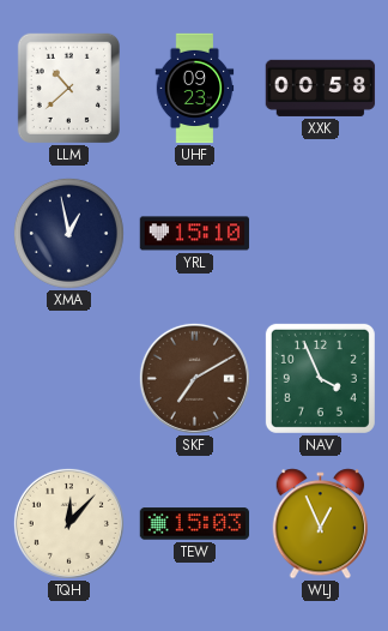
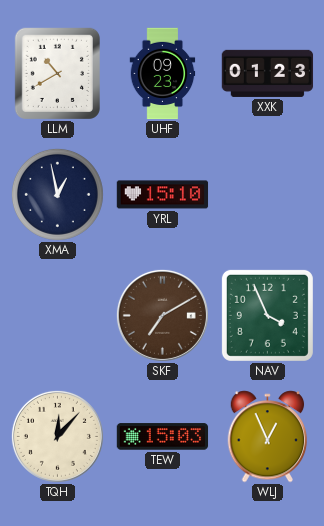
LLM: 10:38 -> 10:40
XXK: 00:58 -> 01:23
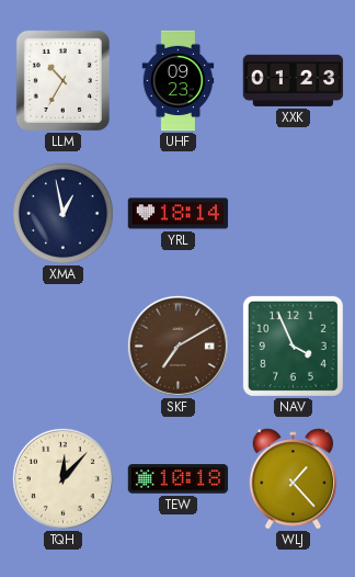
LLM: 10:40 -> 10:35
YRL: 15:10 -> 18:14
TEW: 15:03 -> 10:18
WLJ: 12:56 -> 1:23
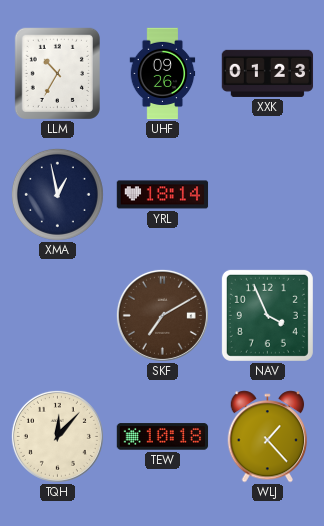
UHF: 09:23 -> 09:26
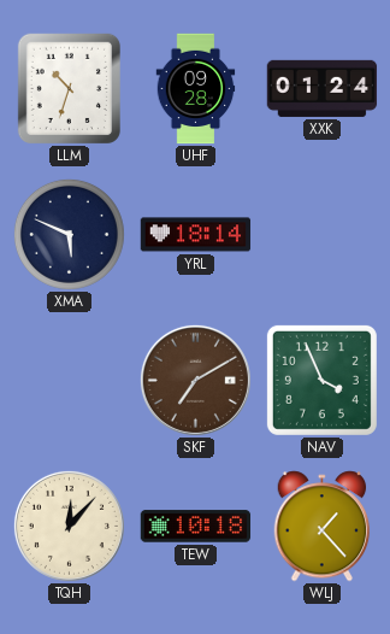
LLM: 10:35 -> 10:33
UHF: 09:26 -> 09:28
XXK: 01:23 -> 01:24
XMA: 12:58 -> 5:49
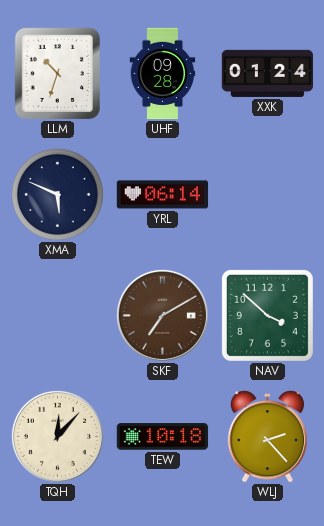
YRL: 18:14 -> 06:14
NAV: 3:56 -> 3:52
WLJ: 1:23 -> 2:23
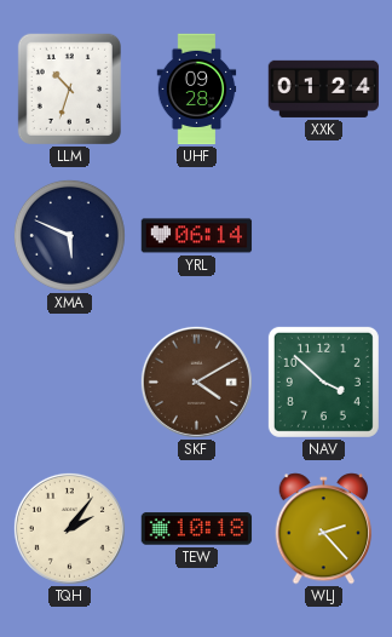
SKF: 7:10 -> 4:10
TQH: 12:07 -> 2:06
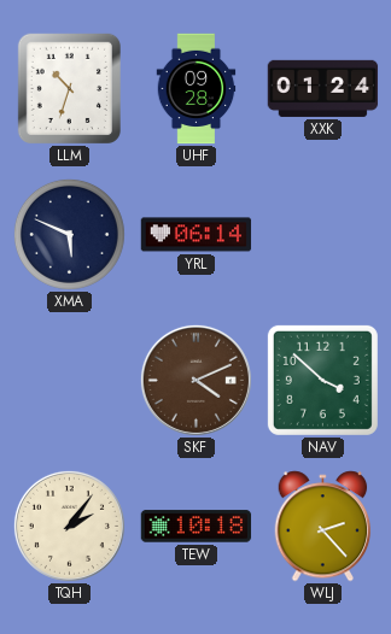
SKF: 4:10 -> 4:11
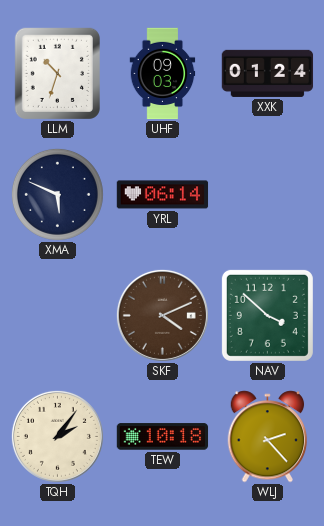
UHF: 09:28 -> 09:03
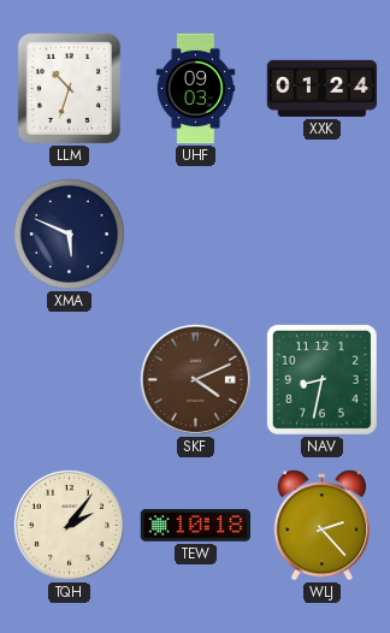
YRL: 06:14 -> none
NAV: 3:52 -> 8:32
